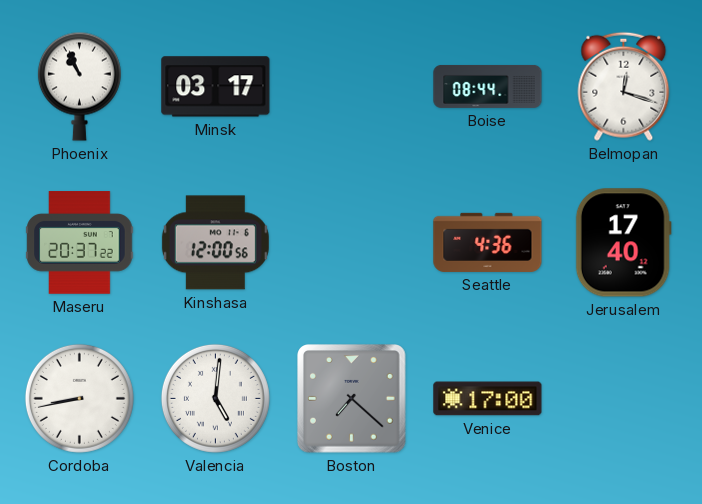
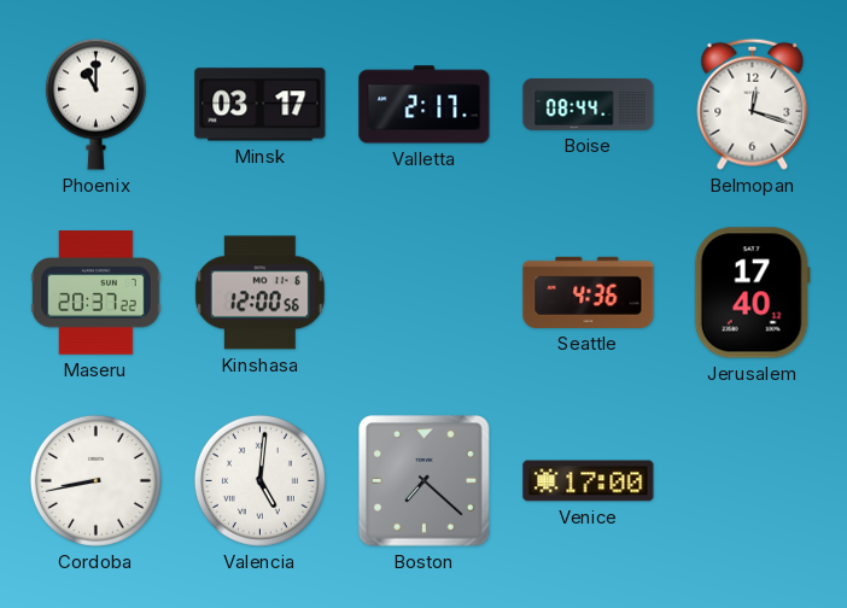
Phoenix: 10:56 -> 11:00
Valletta: none -> 2:17
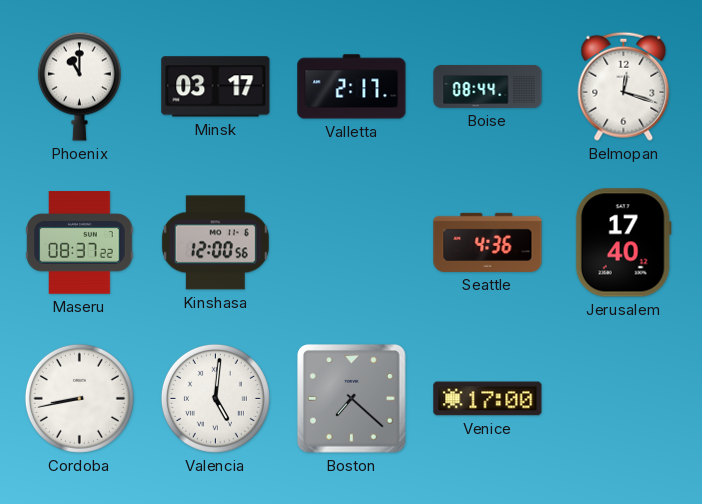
Maseru: 20:37 -> 08:37
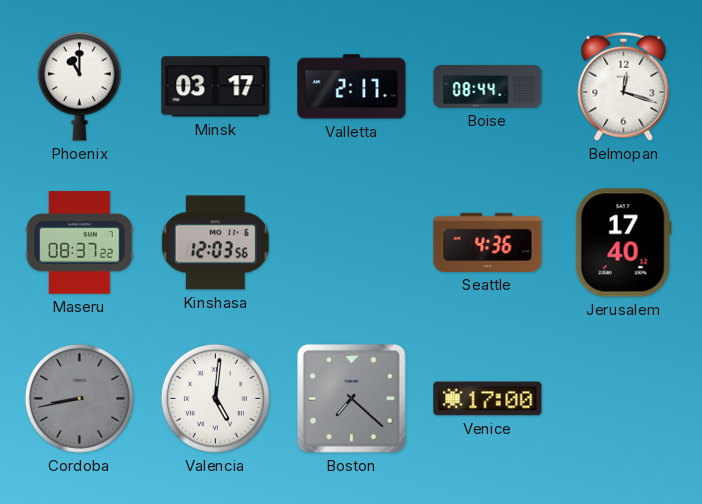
Kinshasa: 12:00 -> 12:03
Cordoba dial: white -> grey
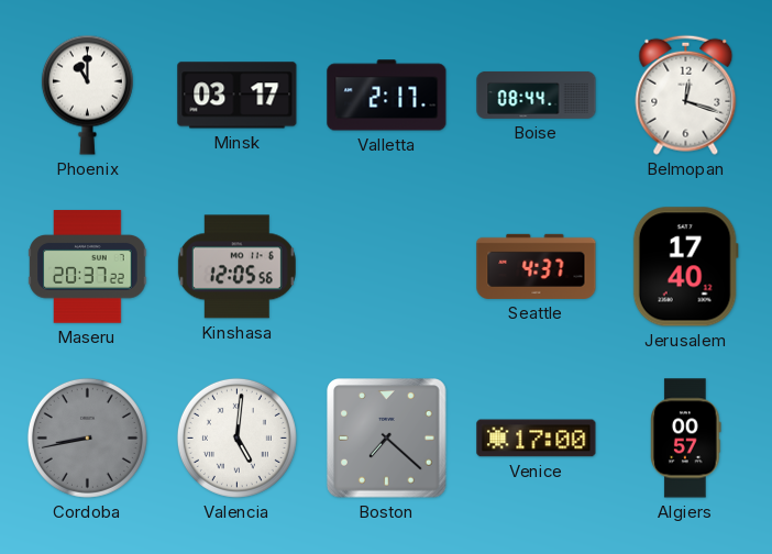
Maseru: 08:37 -> 20:37
Kinshasa: 12:03 -> 12:05
Seattle: 4:36 -> 4:37
Algiers: none -> 00:57
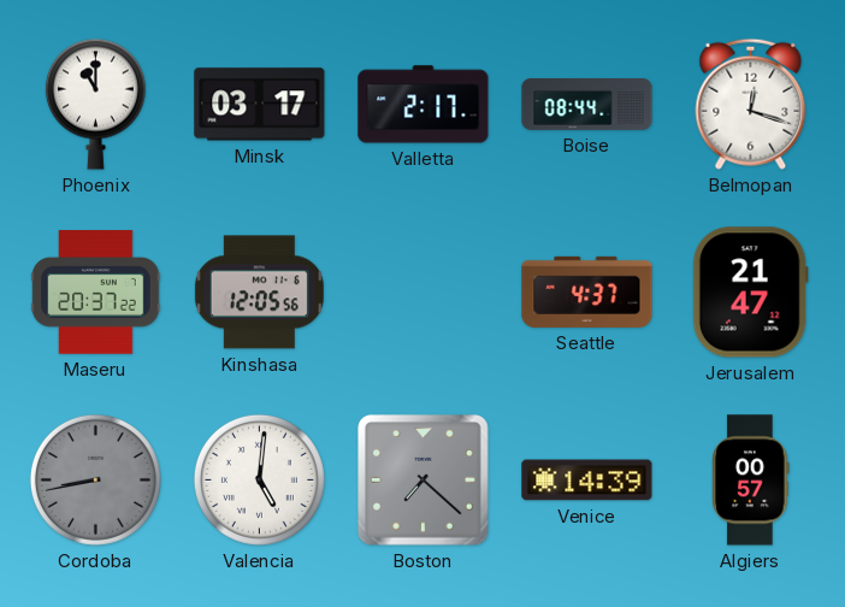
Jerusalem: 17:40 -> 21:47
Venice: 17:00 -> 14:39
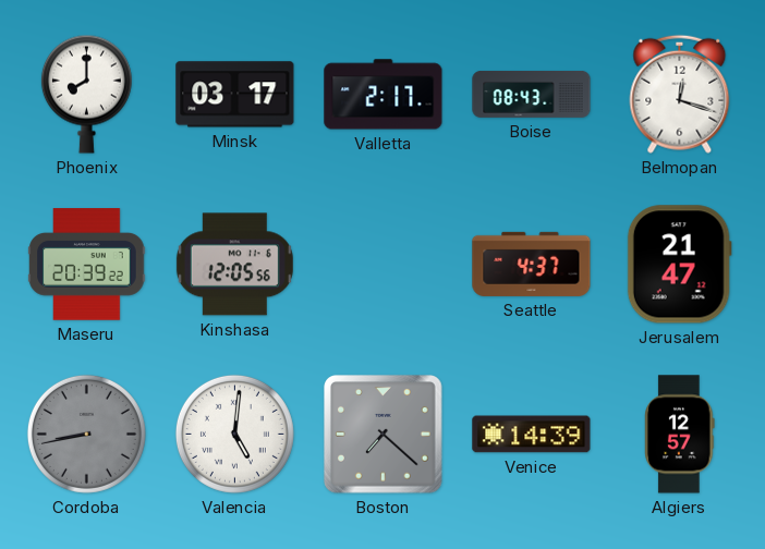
Phoenix: 11:00 -> 8:00
Boise: 08:44 -> 08:43
Maseru: 20:37 -> 20:39
Algiers: 00:57 -> 12:57
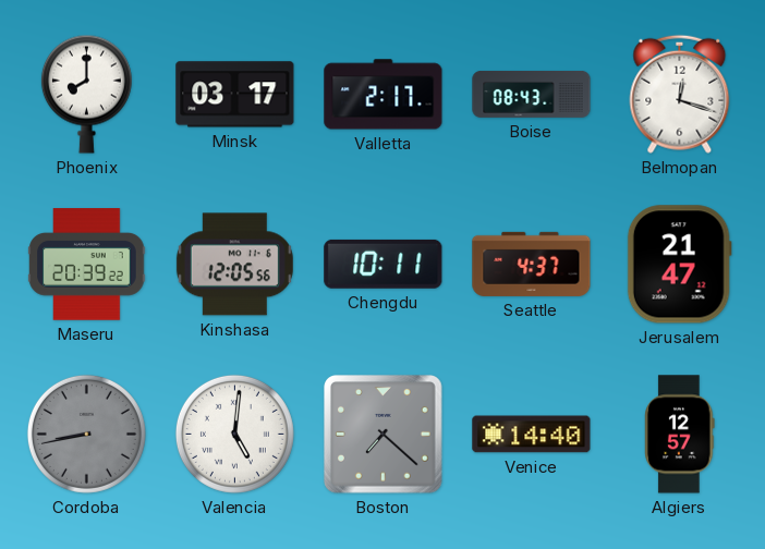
Chengdu: none -> 10:11
Venice: 14:39 -> 14:40
